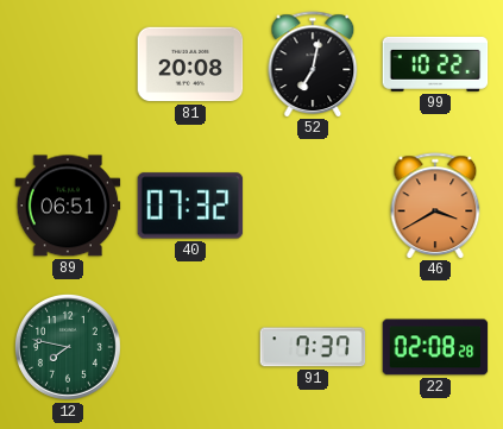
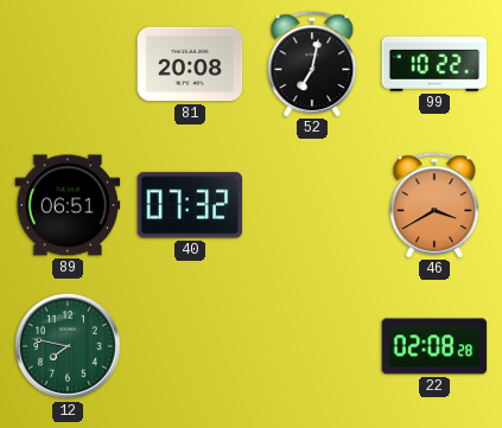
91: 7:37 -> none
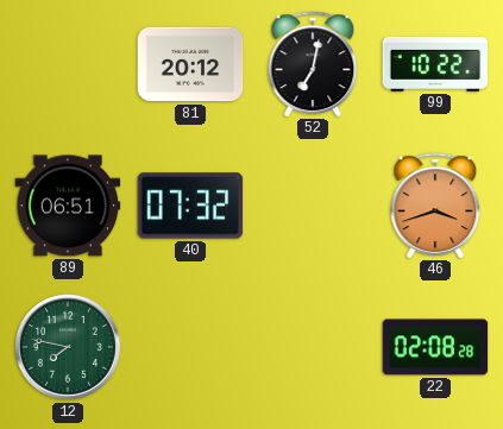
81: 20:08 -> 20:12
46: 3:40 -> 3:42
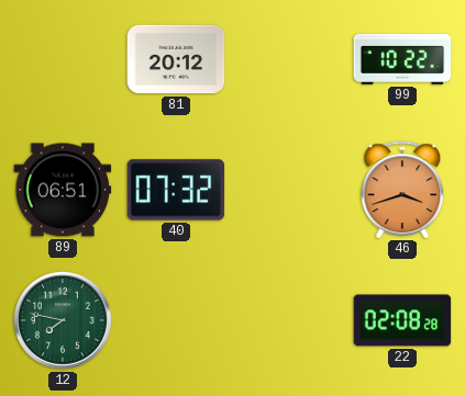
52: 7:02 -> none
